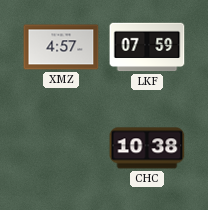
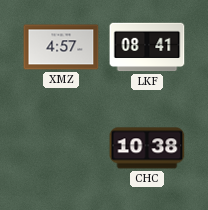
LKF: 07:59 -> 08:41
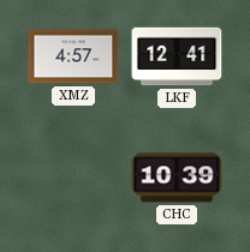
LKF: 08:41 -> 12:41
CHC: 10:38 -> 10:39
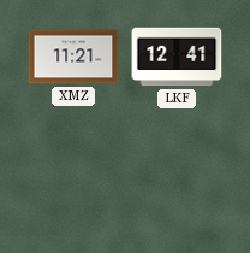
XMZ: 4:57 -> 11:21
CHC: 10:39 -> none
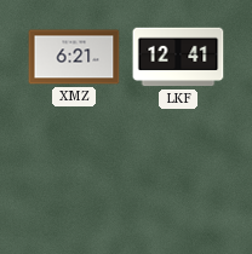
XMZ: 11:21 -> 6:21
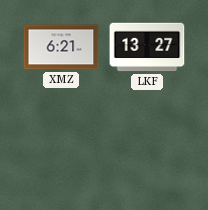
LKF: 12:41 -> 13:27
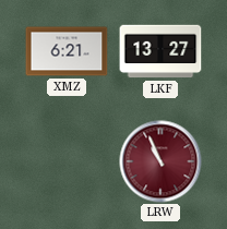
LRW: none -> 10:56
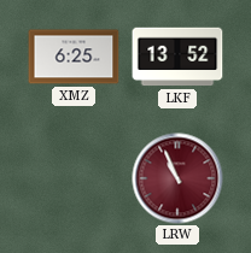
XMZ: 6:21 -> 6:25
LKF: 13:27 -> 13:52
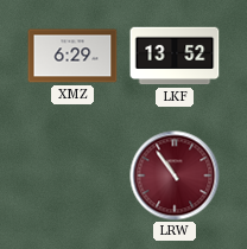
XMZ: 6:25 -> 6:29
LRW: 10:56 -> 10:54
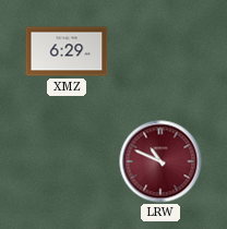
LKF: 13:52 -> none
LRW: 10:54 -> 10:49
